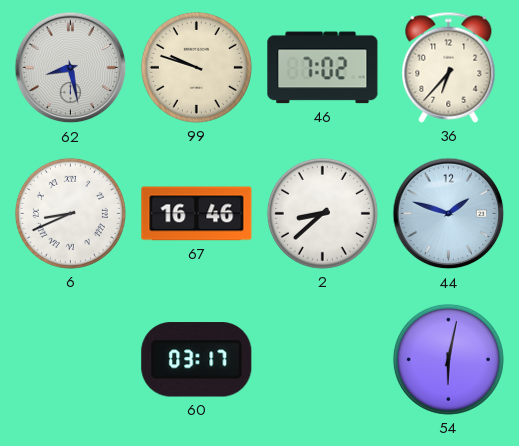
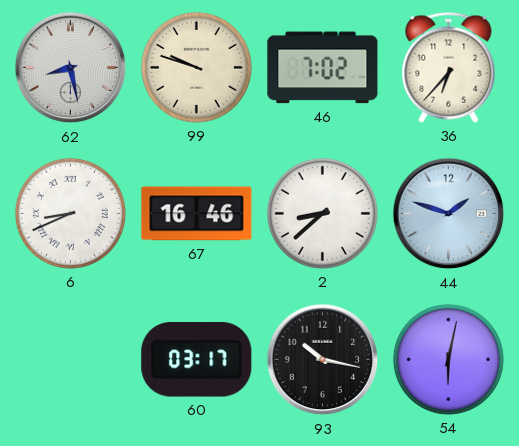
93: none -> 10:17
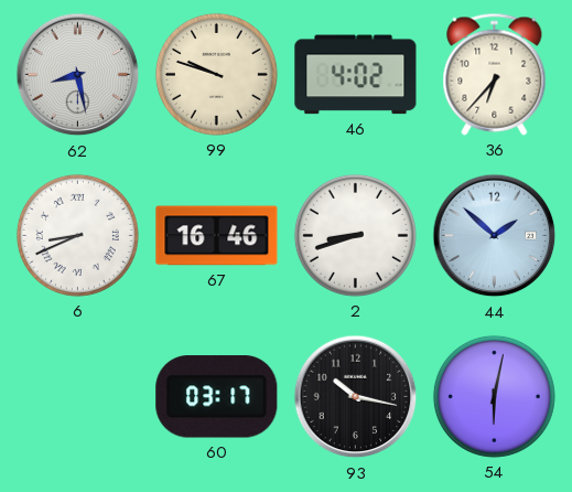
46: 7:02 -> 4:02
2: 8:38 -> 8:42
44: 1:48 -> 1:52
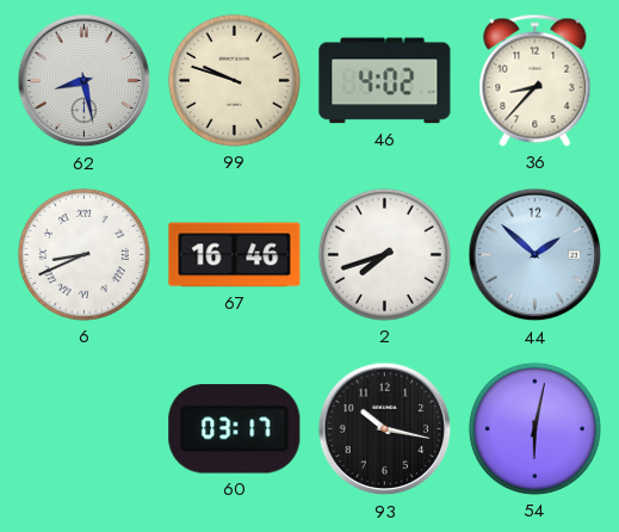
36: 6:37 -> 8:37
2: 8:42 -> 7:42
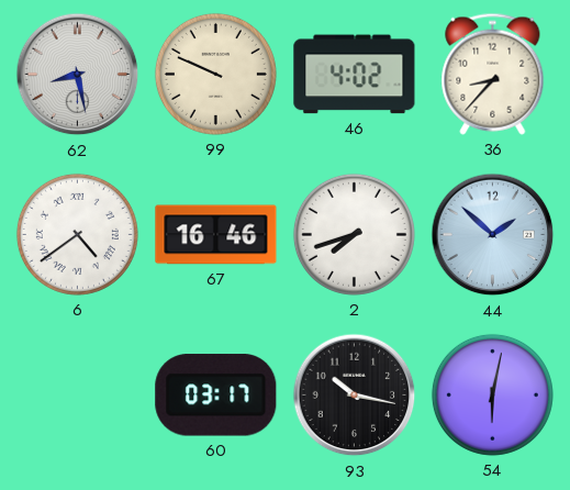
99: 9:48 -> 9:49
6: 8:41 -> 4:39
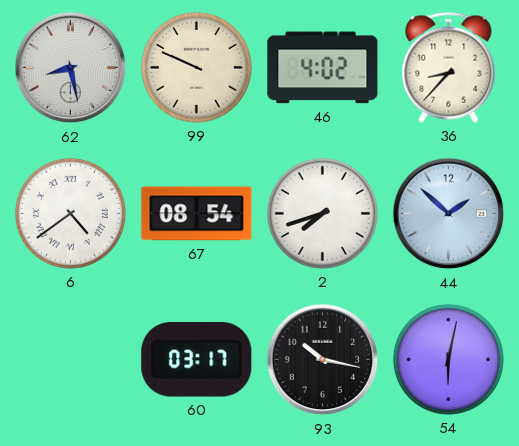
67: 16:46 -> 08:54
